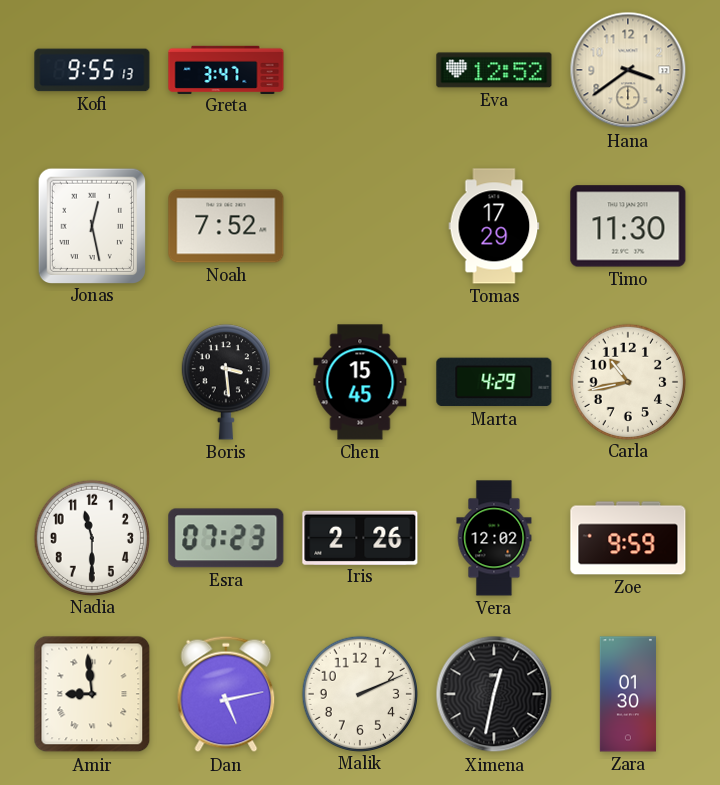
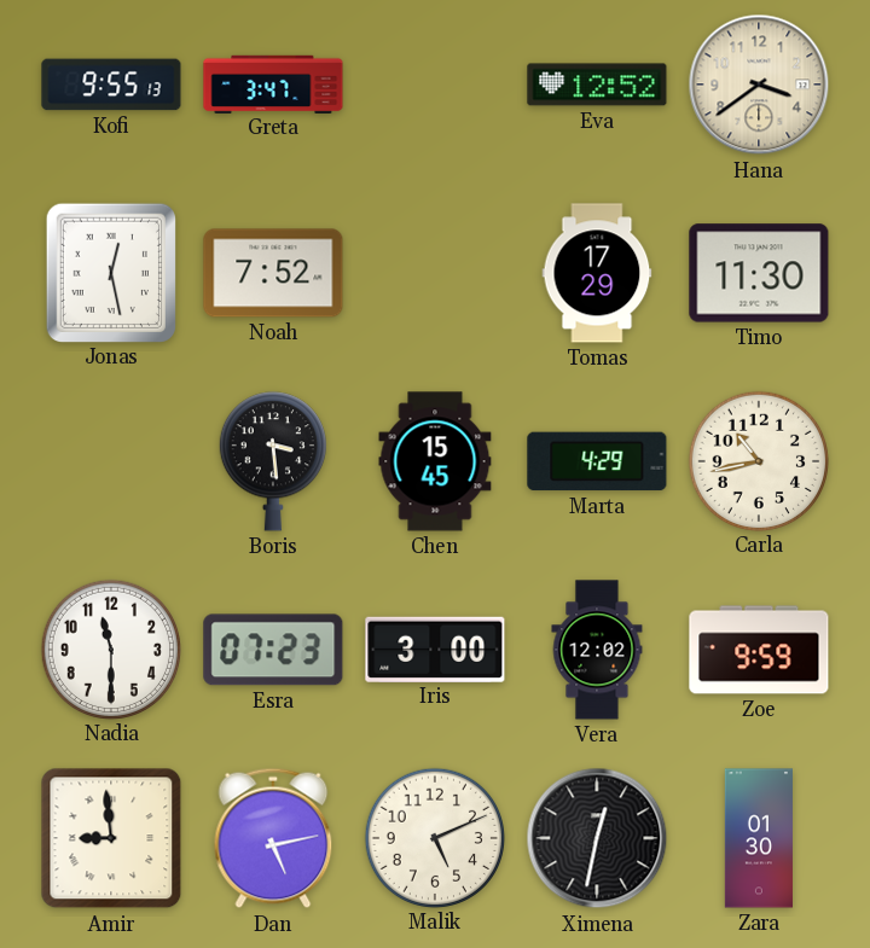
Iris: 2:26 -> 3:00
Malik: 2:11 -> 5:11
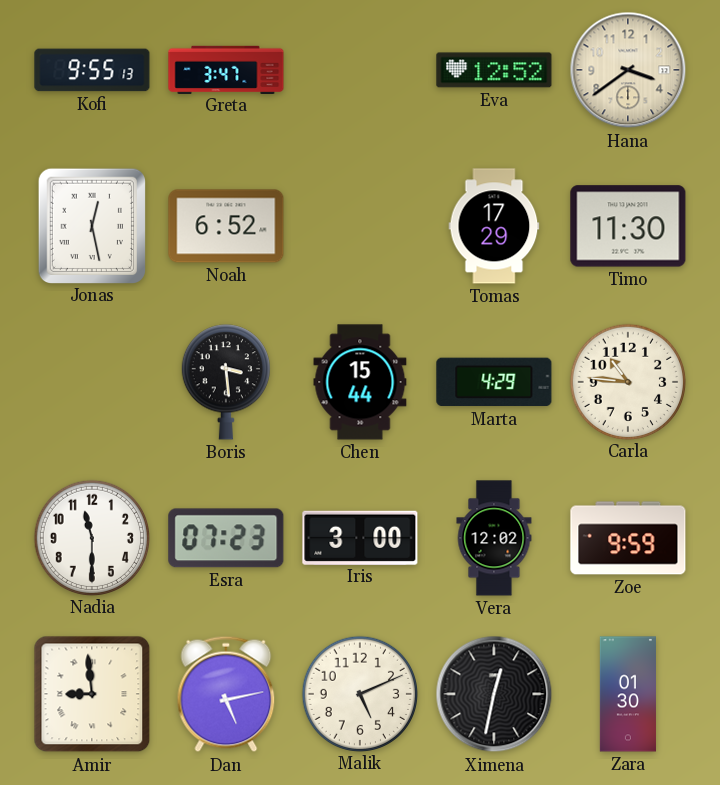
Noah: 7:52 -> 6:52
Chen: 15:45 -> 15:44
Carla: 10:43 -> 10:46
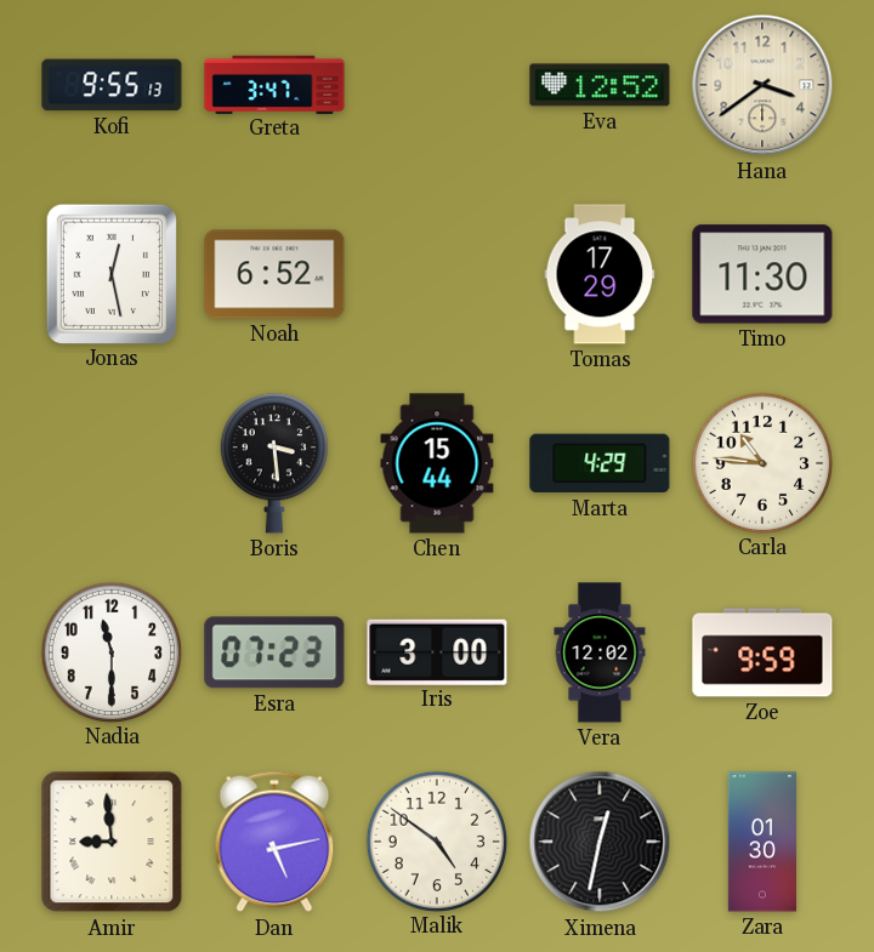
Malik: 5:11 -> 4:51
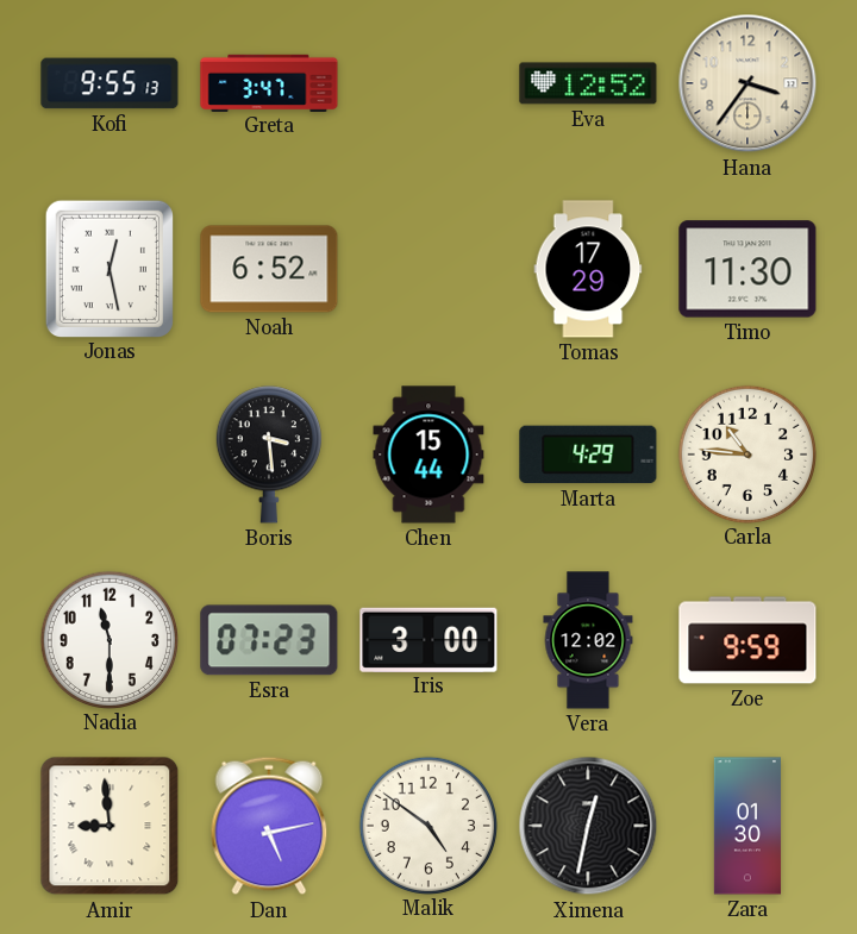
Hana: 3:39 -> 3:36
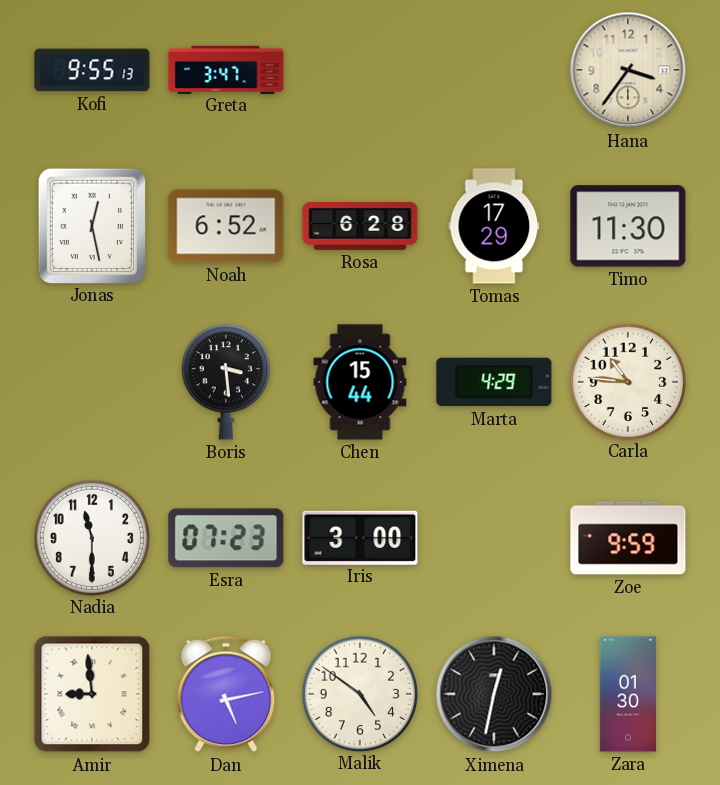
Eva: 12:52 -> none
Rosa: none -> 6:28
Vera: 12:02 -> none
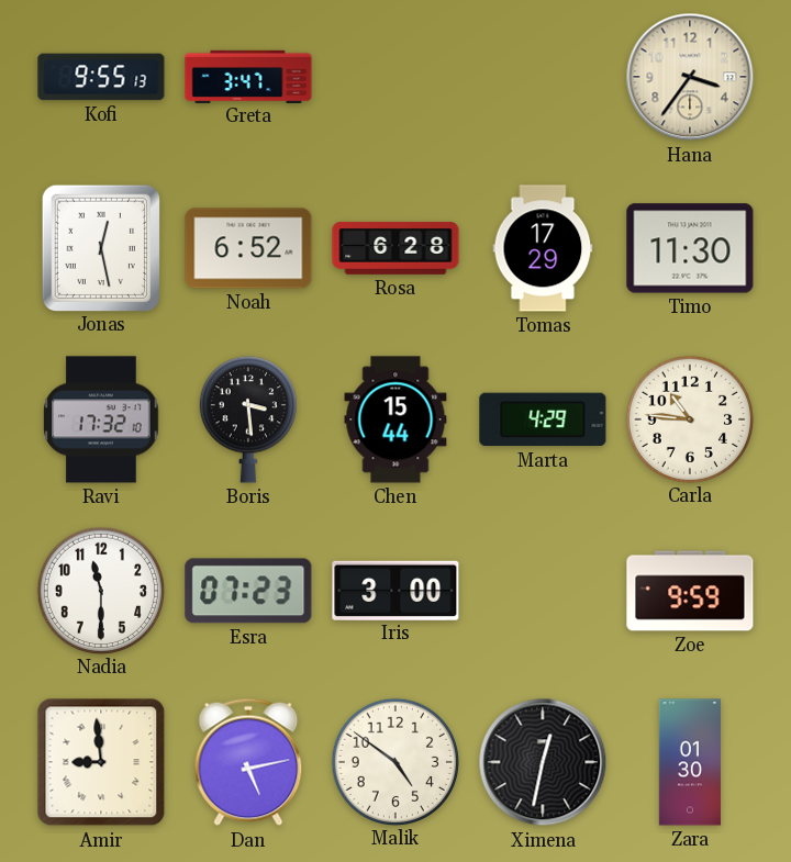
Ravi: none -> 17:32
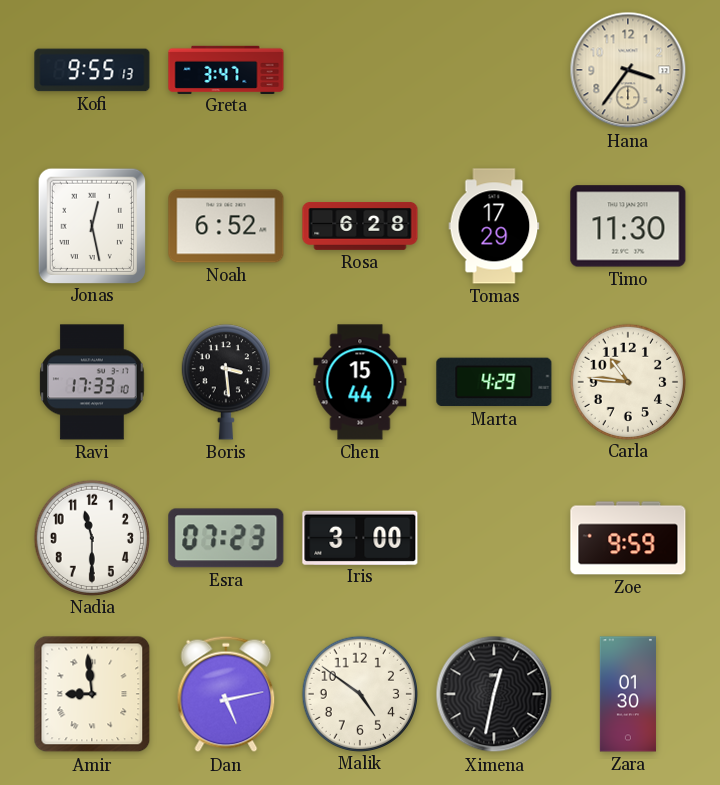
Ravi: 17:32 -> 17:33
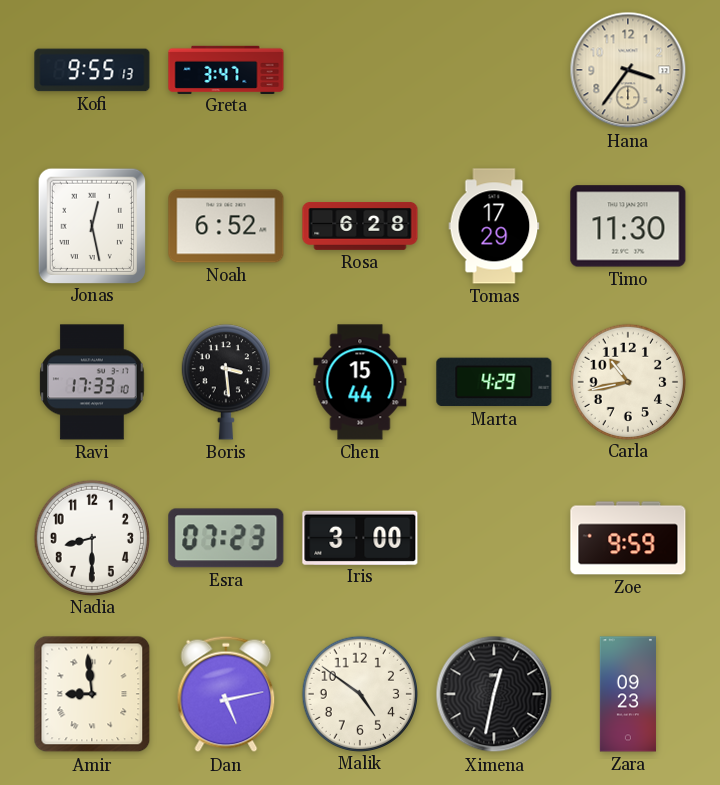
Carla: 10:46 -> 10:43
Nadia: 11:30 -> 8:30
Zara: 01:30 -> 09:23
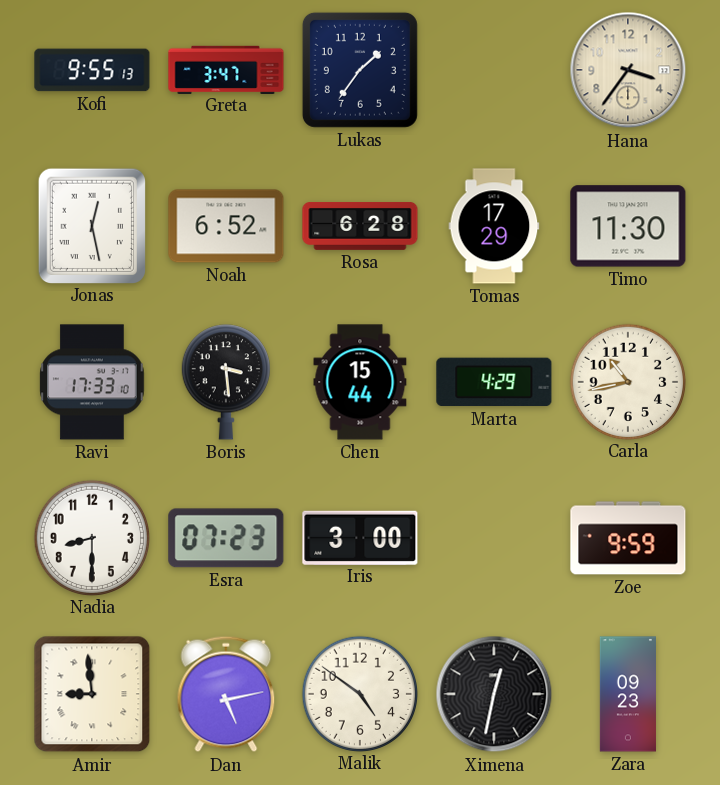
Lukas: none -> 1:36
